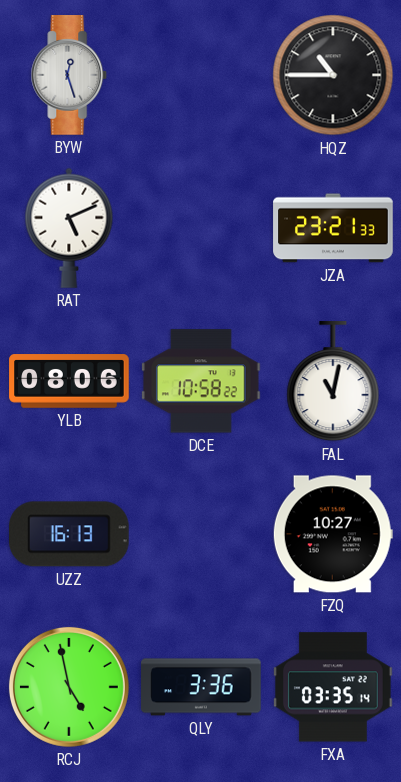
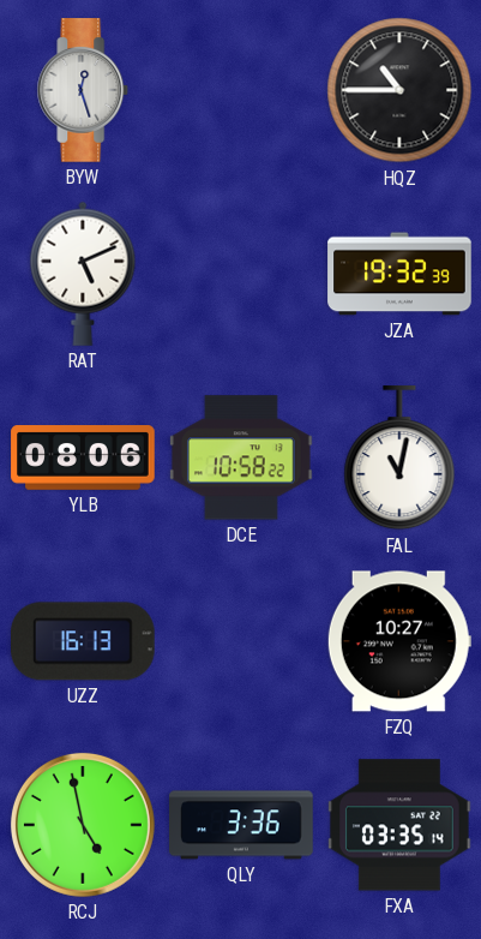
JZA: 23:21 -> 19:32
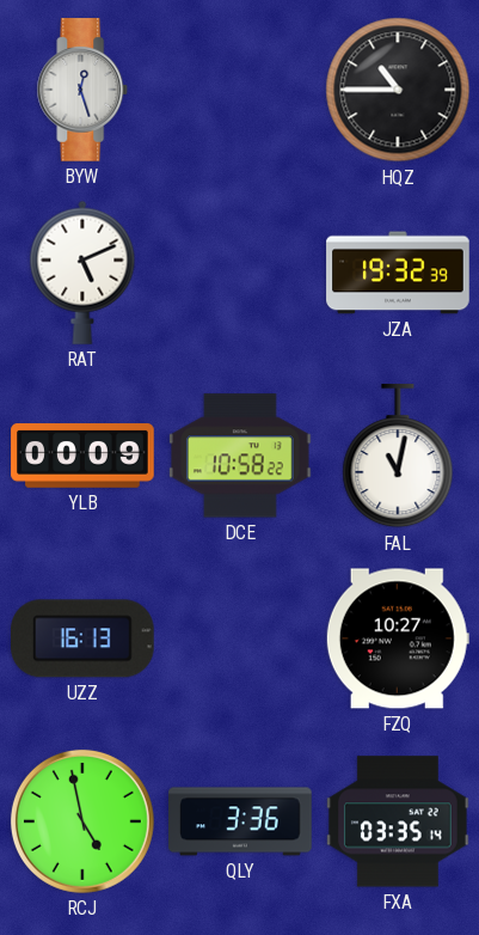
YLB: 08:06 -> 00:09
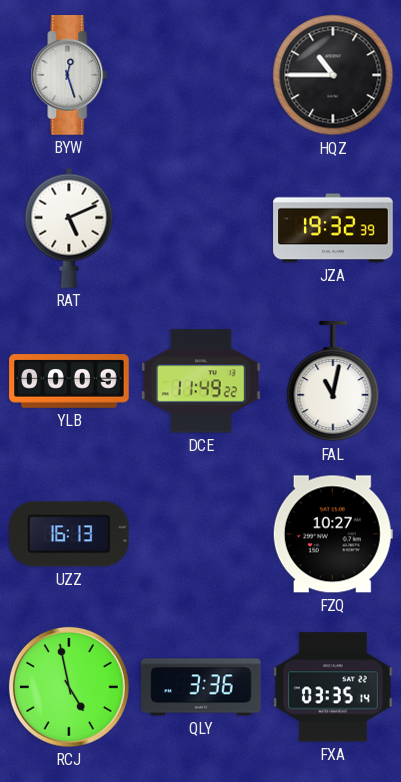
DCE: 10:58 -> 11:49
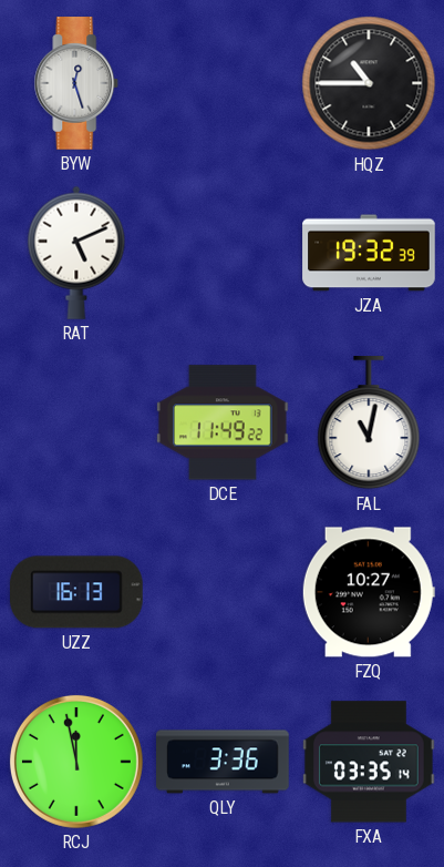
YLB: 00:09 -> none
RCJ: 4:58 -> 11:58
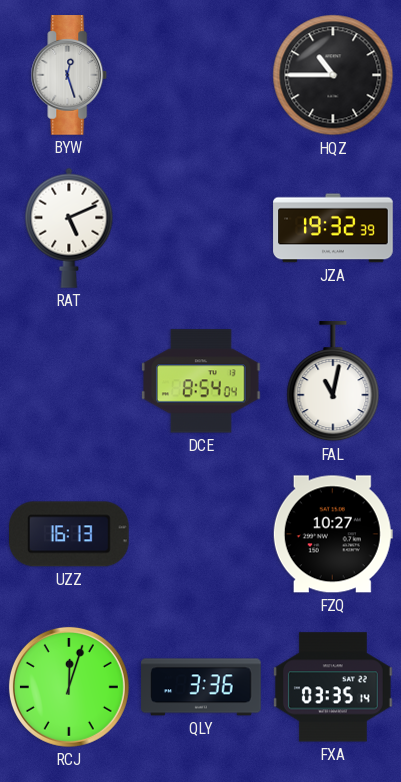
DCE: 11:49 -> 8:54
RCJ: 11:58 -> 12:03
